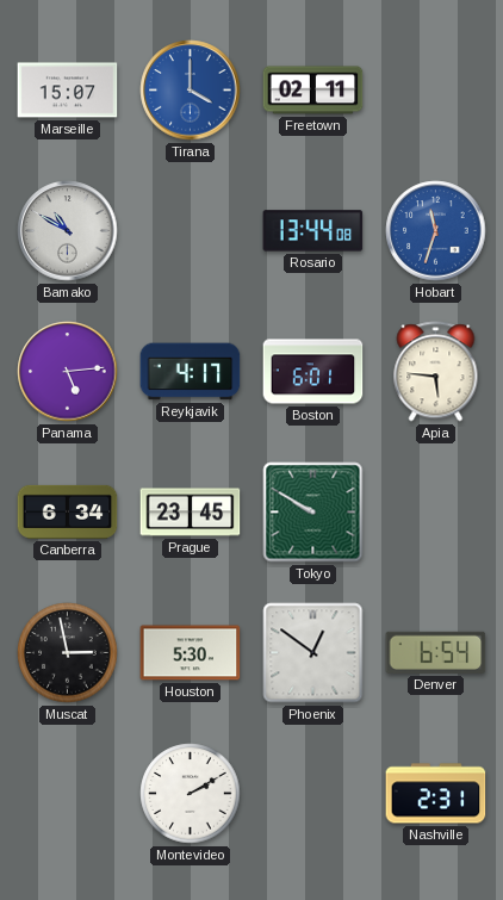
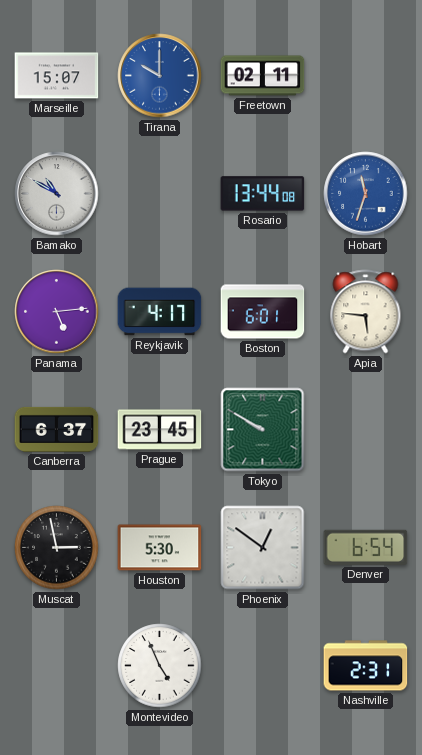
Tirana: 4:00 -> 10:00
Canberra: 6:34 -> 6:37
Montevideo: 2:10 -> 4:56
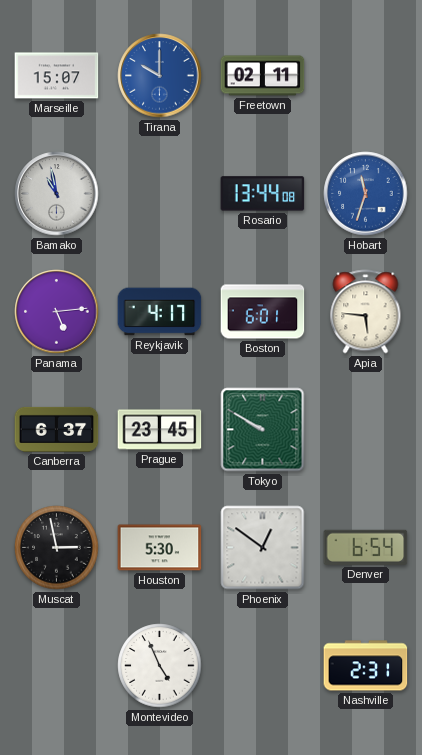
Bamako: 10:50 -> 10:58
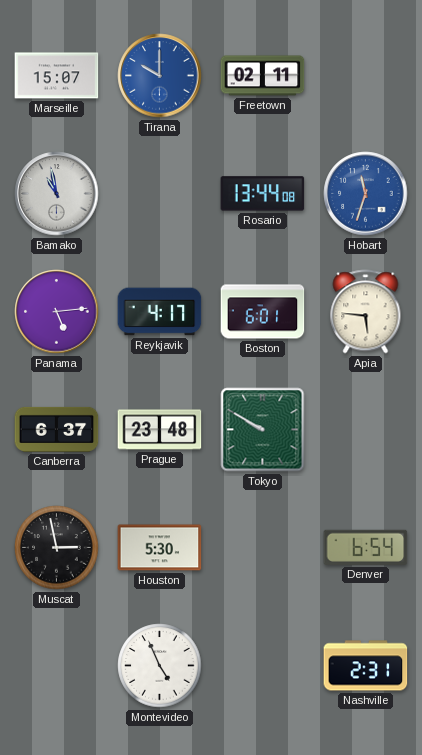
Prague: 23:45 -> 23:48
Phoenix: 12:51 -> none
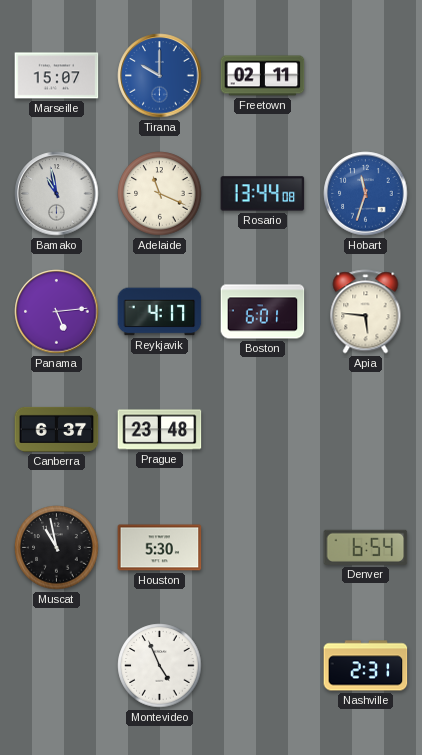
Adelaide: none -> 11:19
Tokyo: 9:50 -> none
Muscat: 2:58 -> 10:58
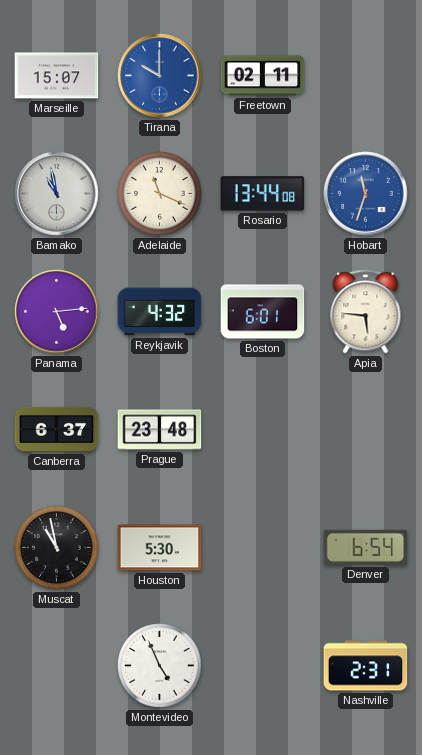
Reykjavik: 4:17 -> 4:32
